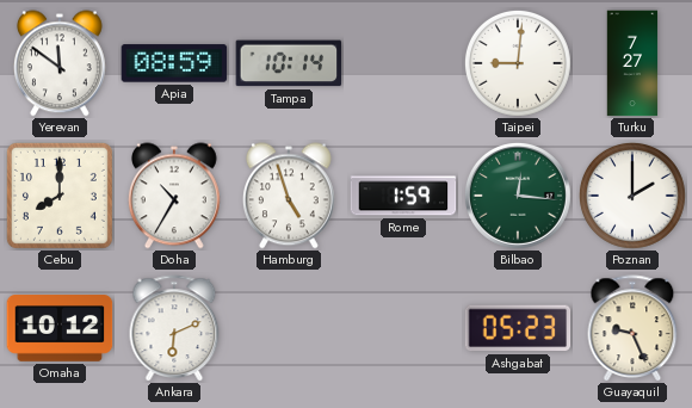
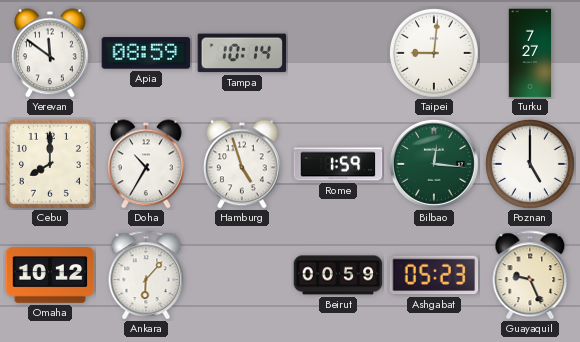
Poznan: 2:00 -> 5:00
Ankara: 6:11 -> 6:07
Beirut: none -> 00:59
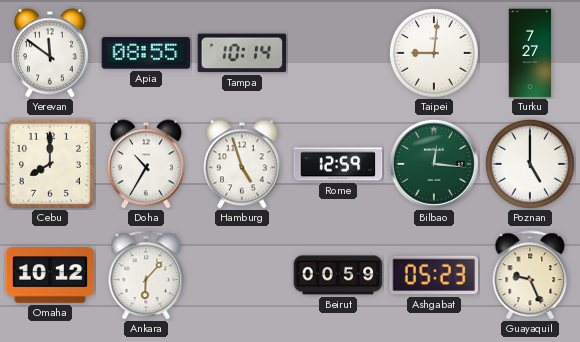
Apia: 08:59 -> 08:55
Rome: 1:59 -> 12:59
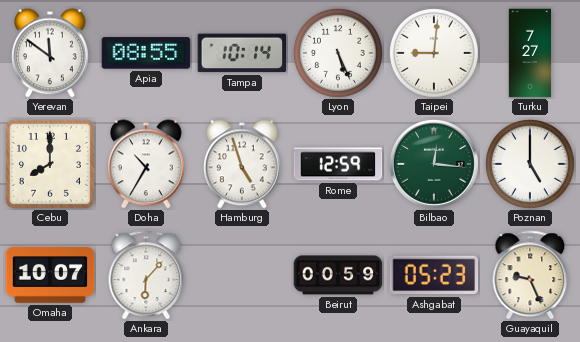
Lyon: none -> 5:26
Omaha: 10:12 -> 10:07
